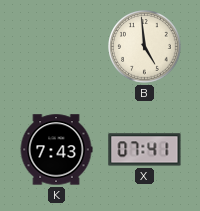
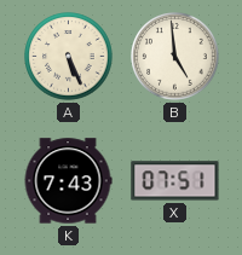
A: none -> 5:26
X: 07:41 -> 07:51
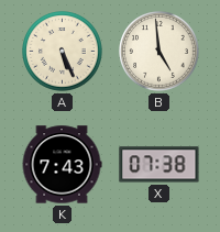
X: 07:51 -> 07:38
